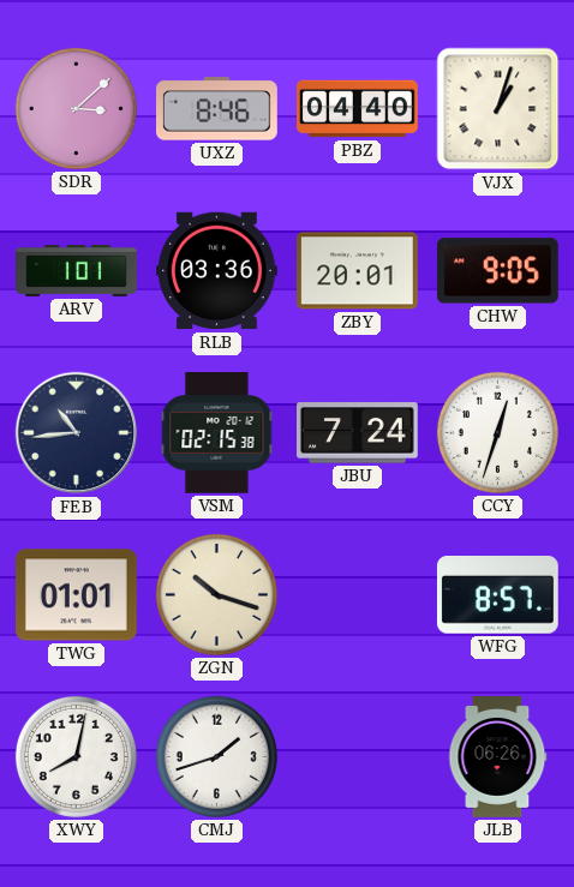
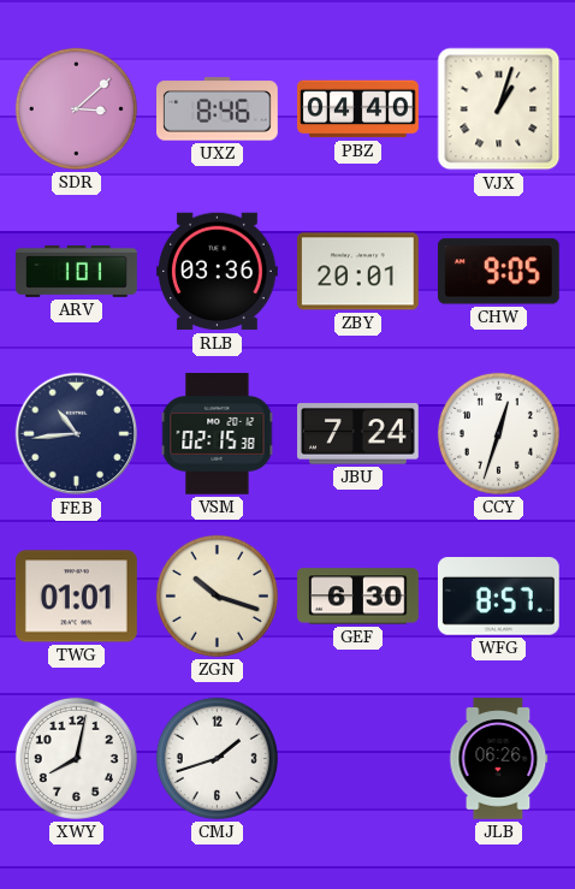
GEF: none -> 6:30
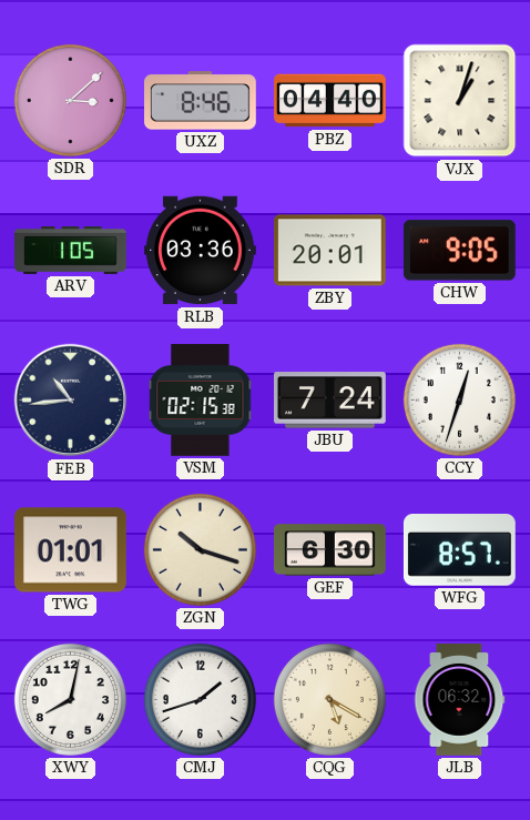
ARV: 1:01 -> 1:05
CQG: none -> 5:20
JLB: 06:26 -> 06:32
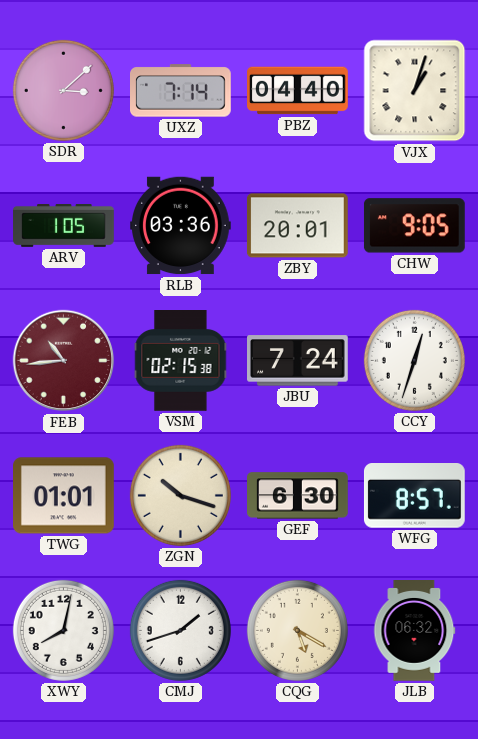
UXZ: 8:46 -> 7:14
FEB dial: navy -> burgundy
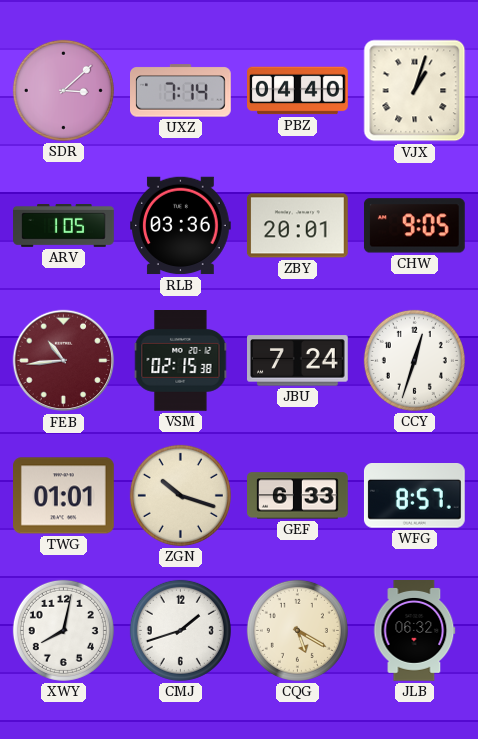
GEF: 6:30 -> 6:33
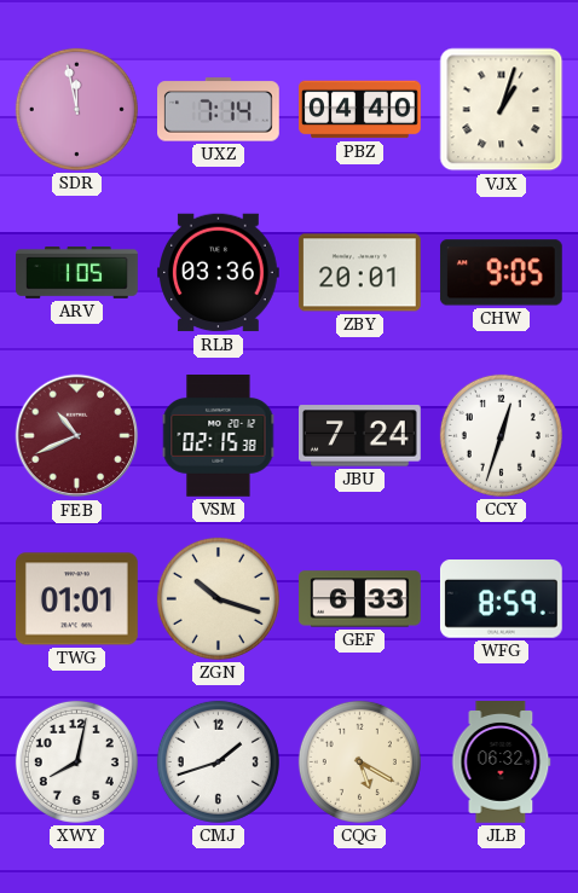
SDR: 3:08 -> 11:58
FEB: 10:44 -> 10:41
WFG: 8:57 -> 8:59
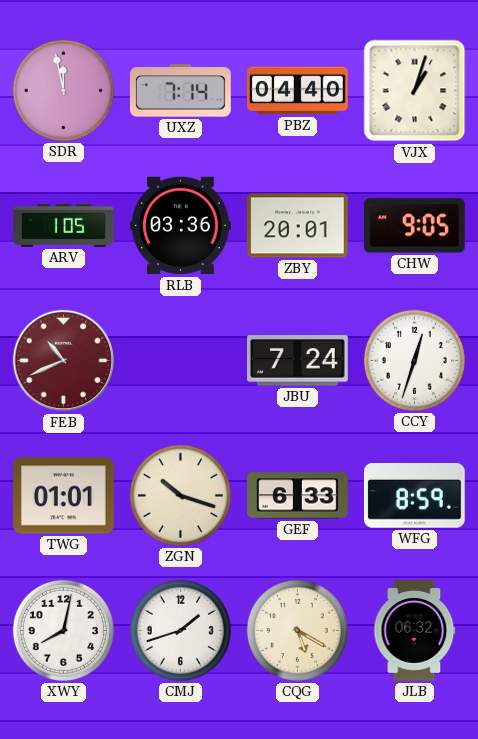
VSM: 02:15 -> none
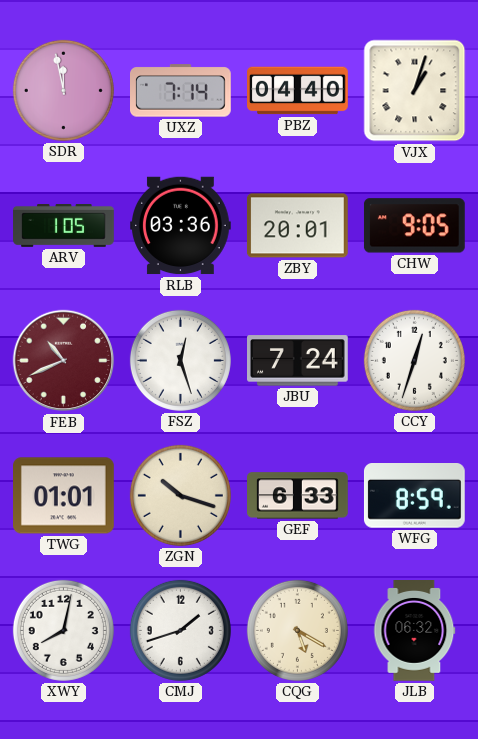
FSZ: none -> 12:27
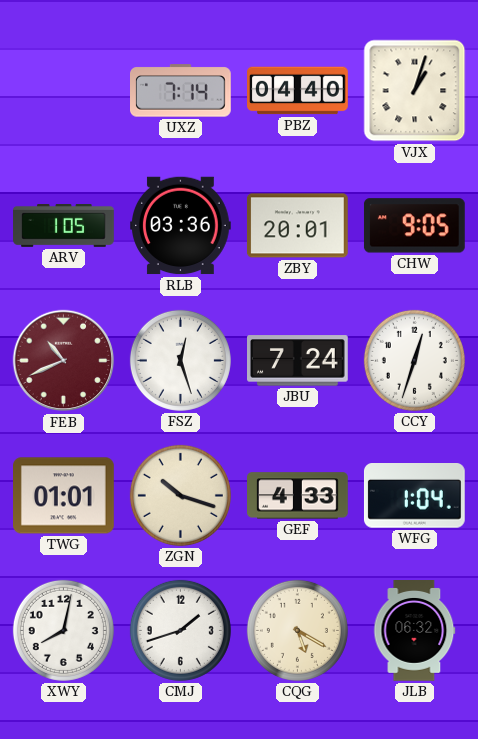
SDR: 11:58 -> none
GEF: 6:33 -> 4:33
WFG: 8:59 -> 1:04
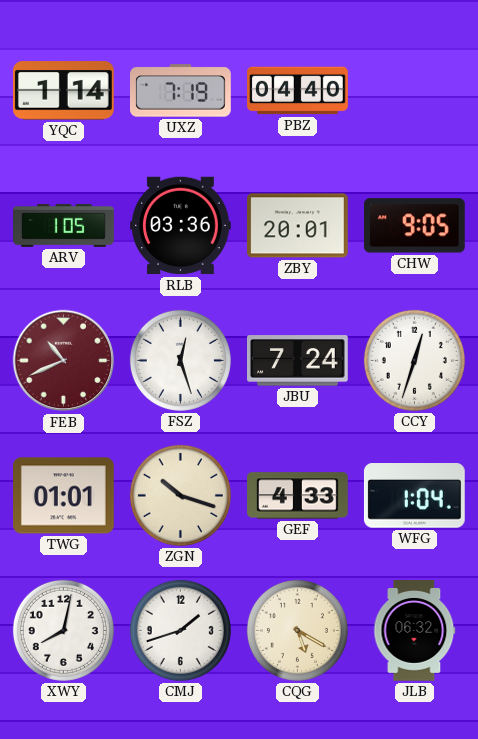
YQC: none -> 1:14
UXZ: 7:14 -> 7:19
VJX: 1:03 -> none
